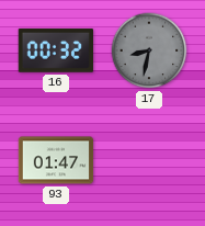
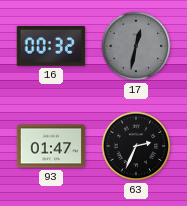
17: 8:32 -> 12:32
63: none -> 2:34
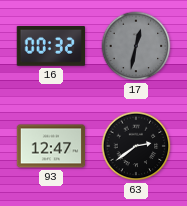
93: 01:47 -> 12:47
63: 2:34 -> 2:39
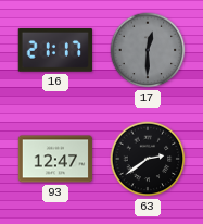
16: 00:32 -> 21:17
17: 12:32 -> 12:30
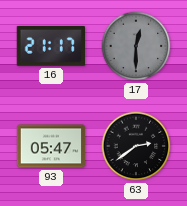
93: 12:47 -> 05:47
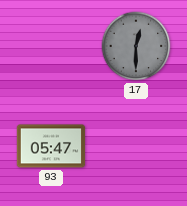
16: 21:17 -> none
63: 2:39 -> none
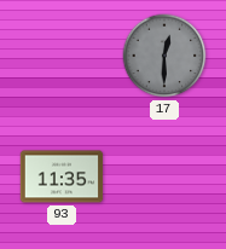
93: 05:47 -> 11:35
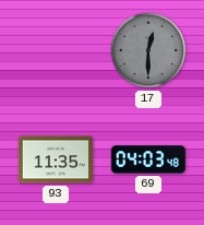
69: none -> 04:03
